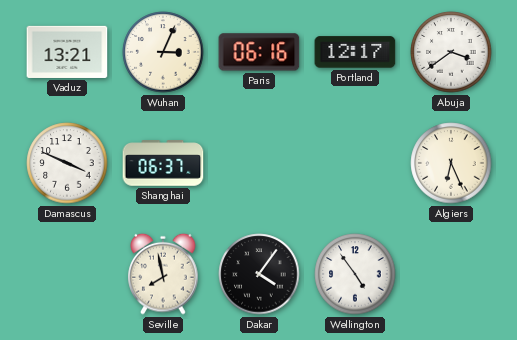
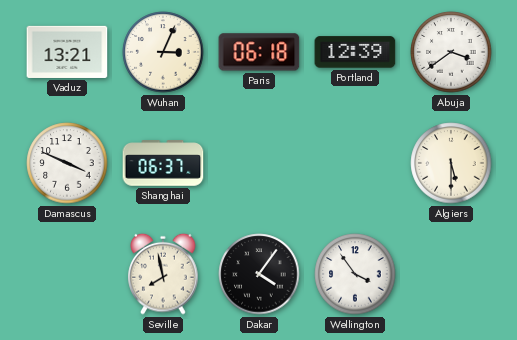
Paris: 06:16 -> 06:18
Portland: 12:17 -> 12:39
Algiers: 6:26 -> 5:30
Wellington: 4:54 -> 3:54
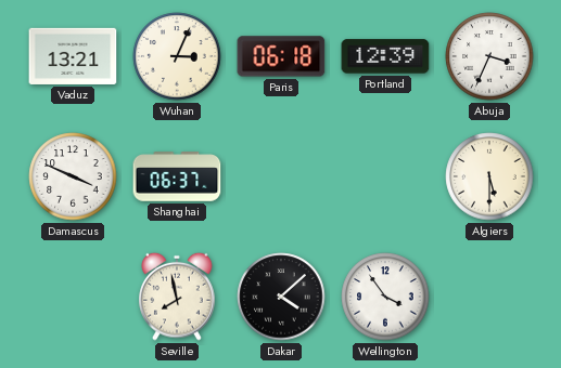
Abuja: 3:39 -> 3:34
Dakar: 4:06 -> 4:08
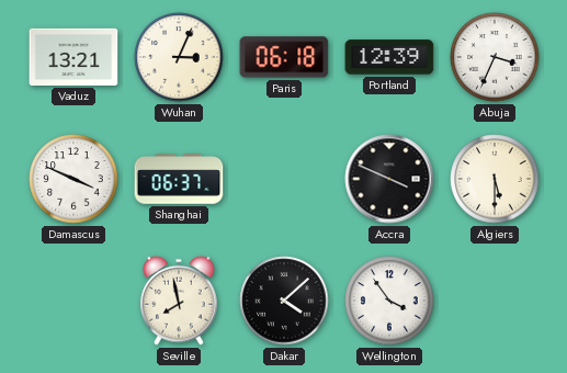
Accra: none -> 3:49
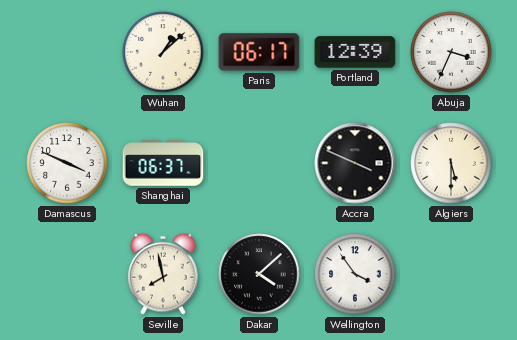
Vaduz: 13:21 -> none
Wuhan: 3:04 -> 1:08
Paris: 06:18 -> 06:17
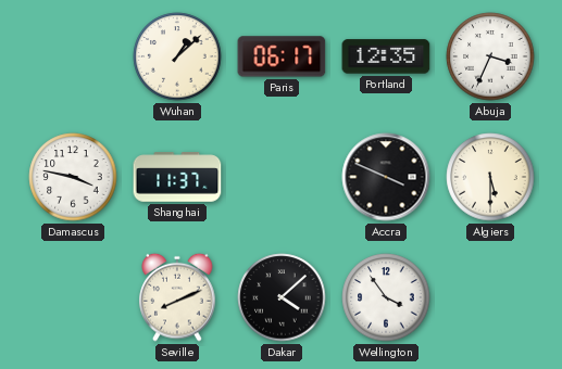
Portland: 12:39 -> 12:35
Damascus: 3:49 -> 3:47
Shanghai: 06:37 -> 11:37
Seville: 7:58 -> 8:11
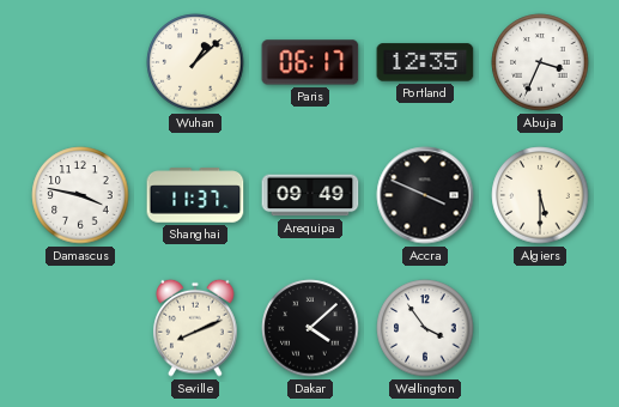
Arequipa: none -> 09:49
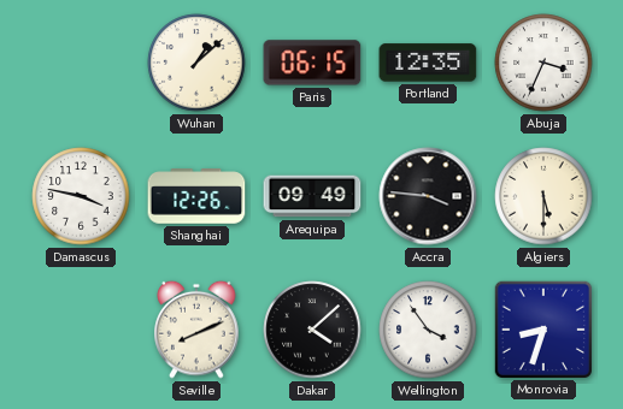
Paris: 06:17 -> 06:15
Shanghai: 11:37 -> 12:26
Accra: 3:49 -> 3:46
Monrovia: none -> 8:33
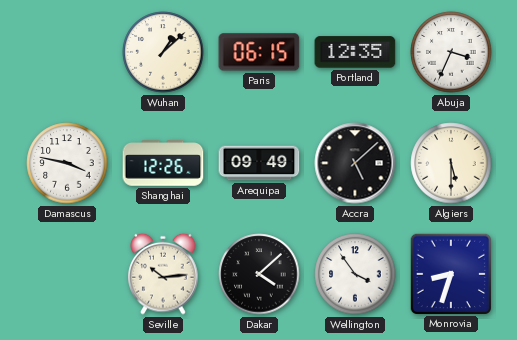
Accra: 3:46 -> 5:08
Seville: 8:11 -> 10:14
